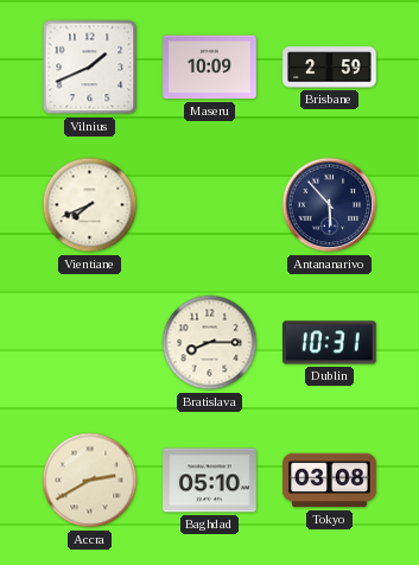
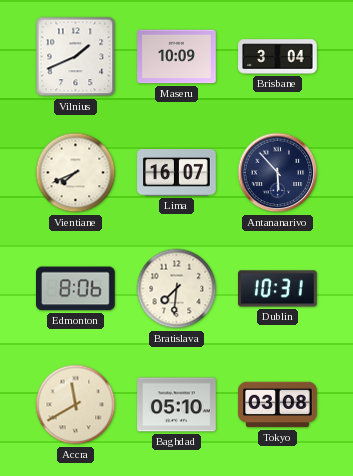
Brisbane: 2:59 -> 3:04
Lima: none -> 16:07
Edmonton: none -> 8:06
Bratislava: 8:15 -> 7:31
Accra: 2:40 -> 11:40
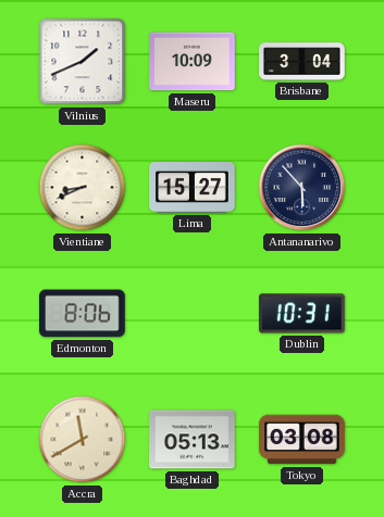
Vientiane: 7:41 -> 8:41
Lima: 16:07 -> 15:27
Bratislava: 7:31 -> none
Baghdad: 05:10 -> 05:13
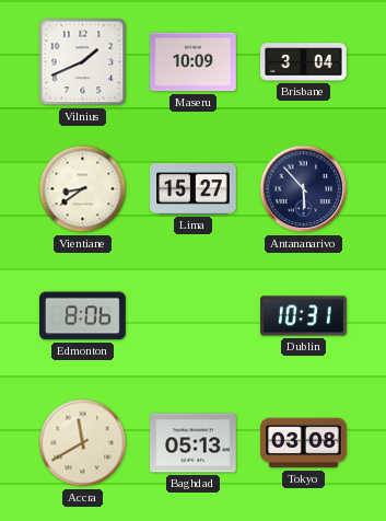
Vientiane: 8:41 -> 8:39
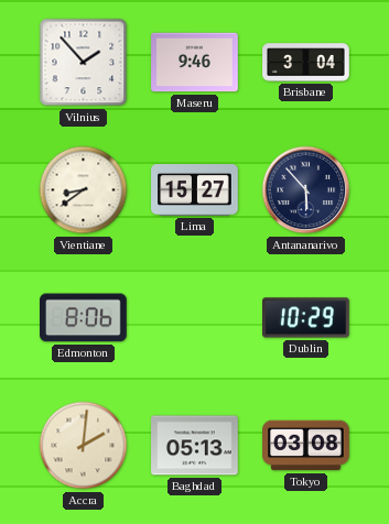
Vilnius: 1:41 -> 1:53
Maseru: 10:09 -> 9:46
Dublin: 10:31 -> 10:29
Accra: 11:40 -> 2:01
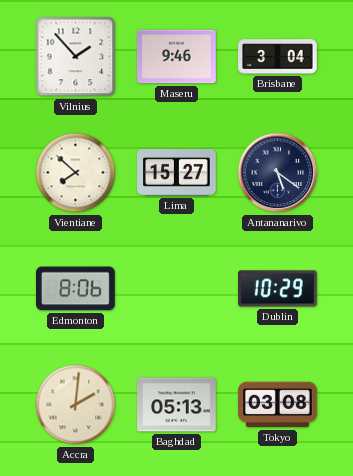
Vientiane: 8:39 -> 7:52
Antananarivo: 5:53 -> 5:21
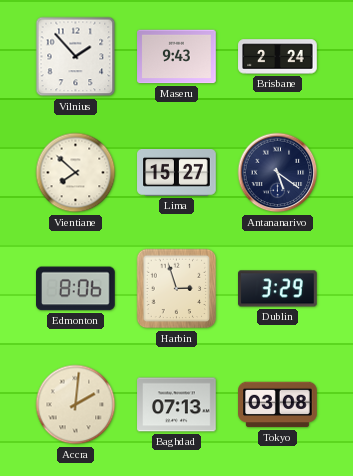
Maseru: 9:46 -> 9:43
Brisbane: 3:04 -> 2:24
Harbin: none -> 2:57
Dublin: 10:29 -> 3:29
Baghdad: 05:13 -> 07:13
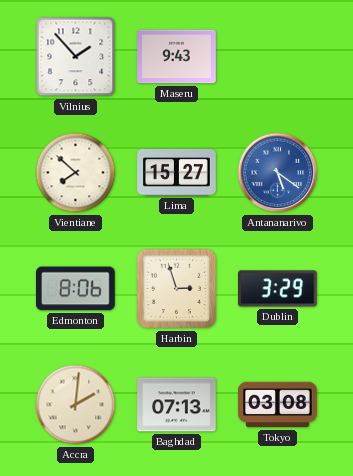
Brisbane: 2:24 -> none
Antananarivo dial: navy -> blue
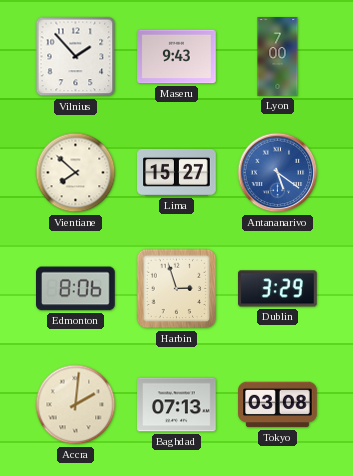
Lyon: none -> 7:00
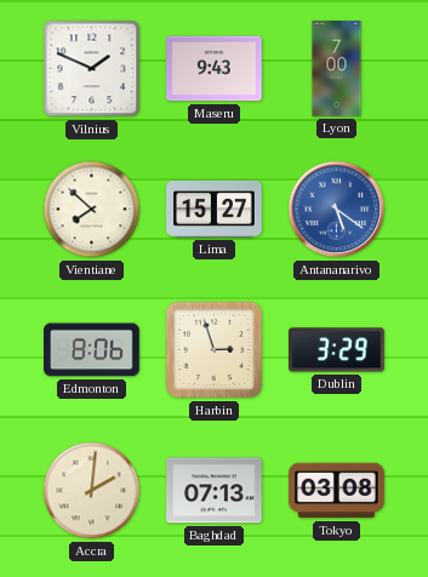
Vilnius: 1:53 -> 1:49
